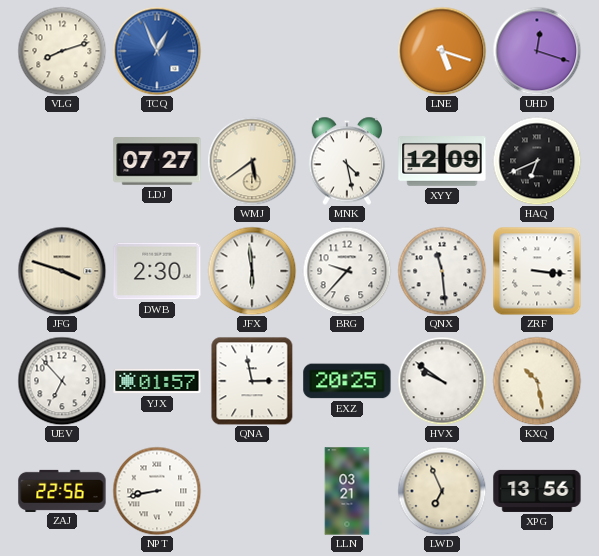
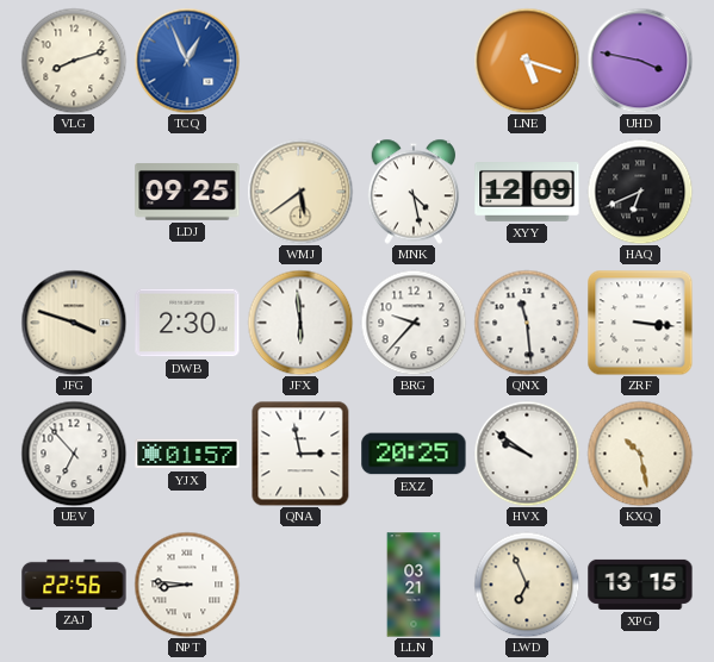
UHD: 12:18 -> 3:47
LDJ: 07:27 -> 09:25
NPT: 8:43 -> 8:46
XPG: 13:56 -> 13:15
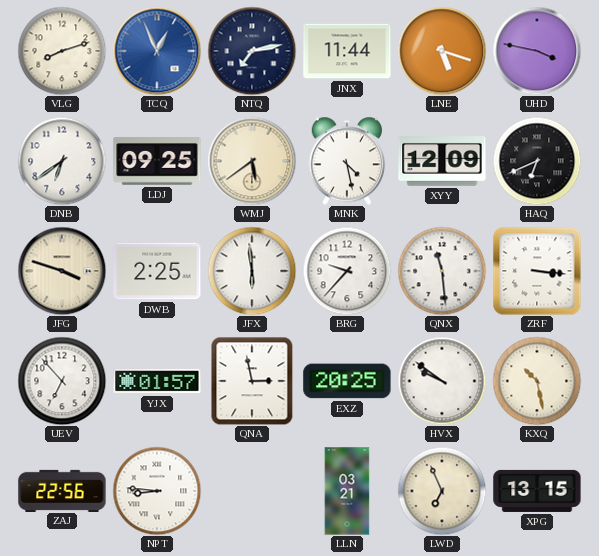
NTQ: none -> 7:13
JNX: none -> 11:44
DNB: none -> 6:39
DWB: 2:30 -> 2:25
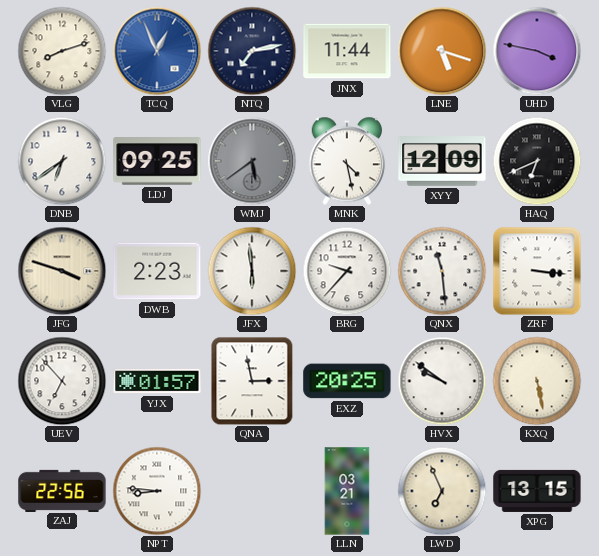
WMJ dial: cream -> grey
DWB: 2:25 -> 2:23
KXQ: 10:28 -> 5:28
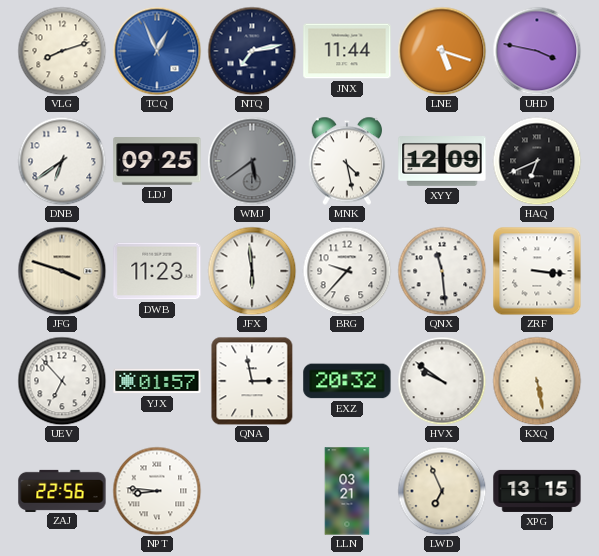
DWB: 2:23 -> 11:23
EXZ: 20:25 -> 20:32
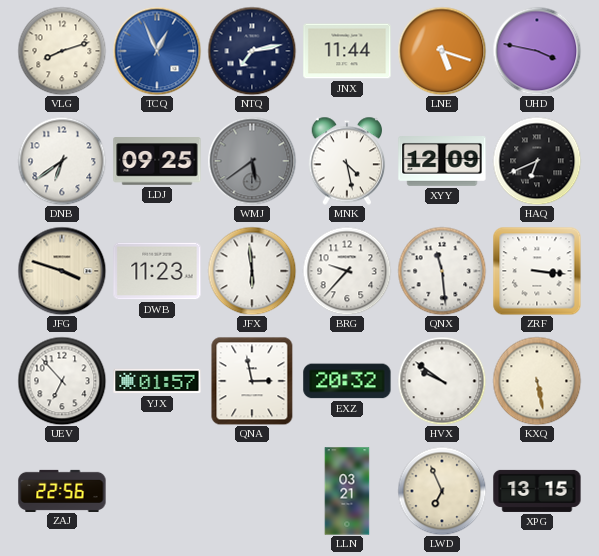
NPT: 8:46 -> none
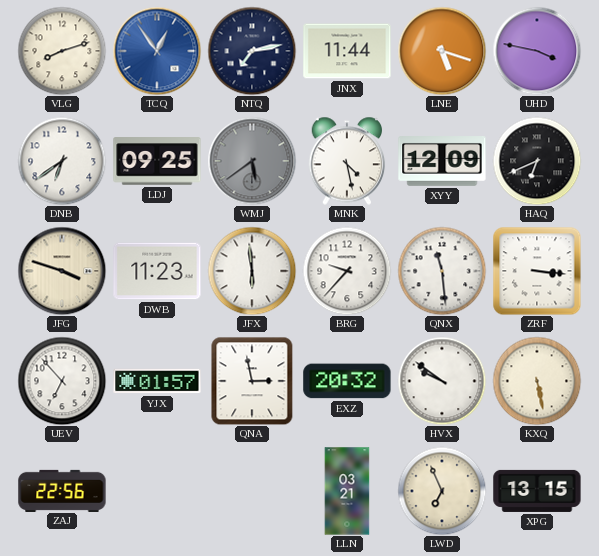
TCQ: 12:56 -> 12:54
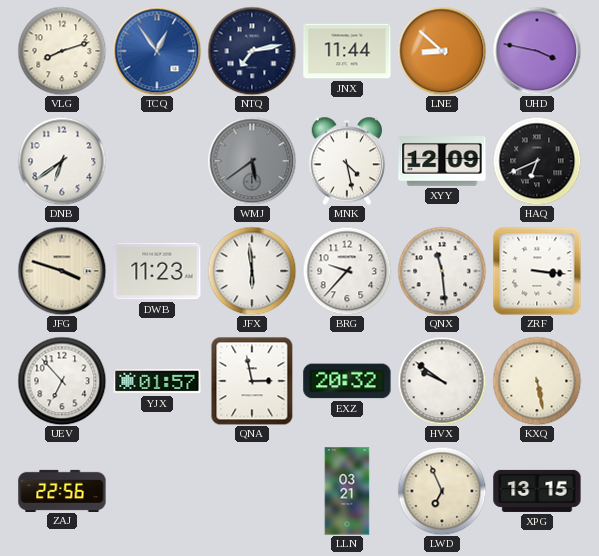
LNE: 5:18 -> 8:52
LDJ: 09:25 -> none
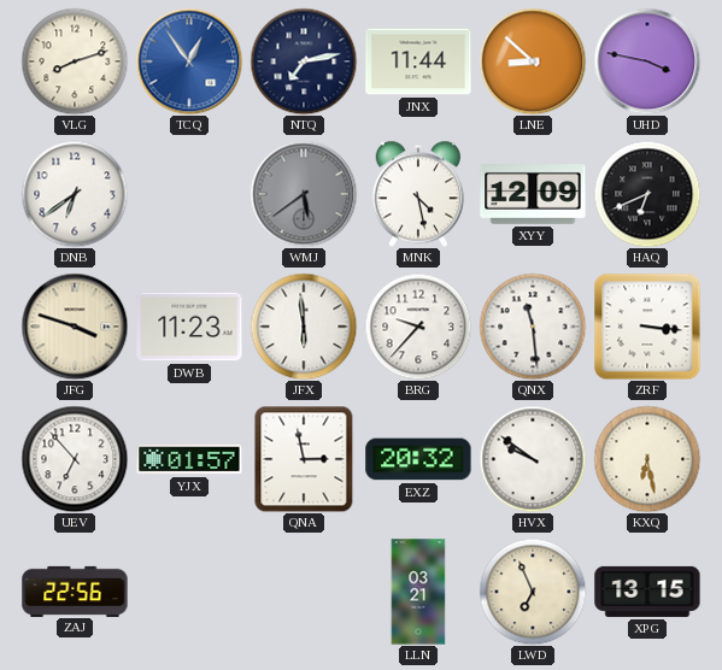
KXQ: 5:28 -> 6:28
